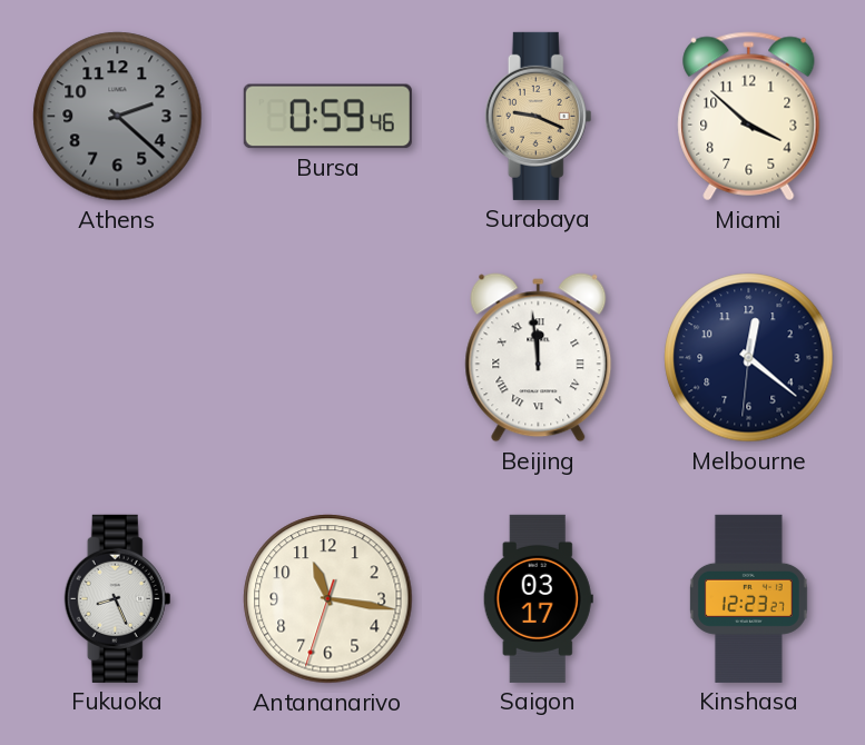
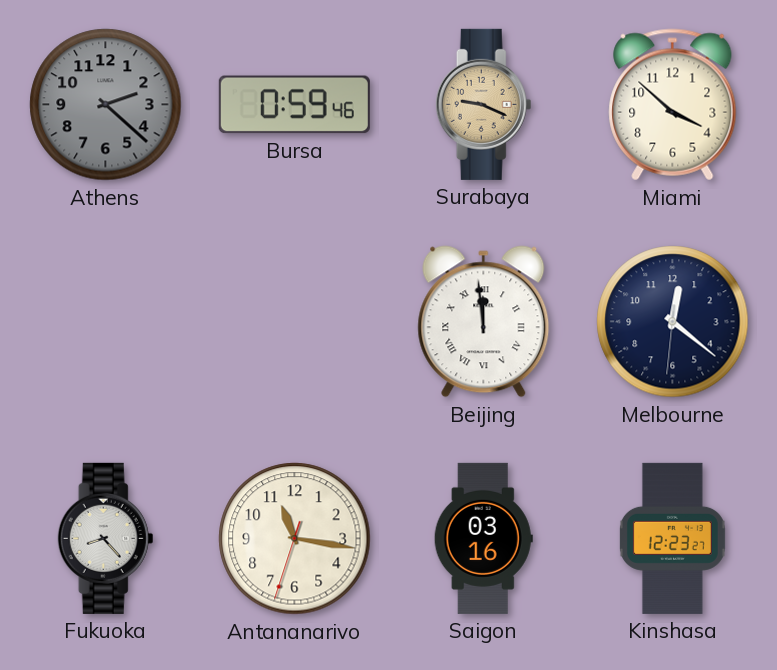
Fukuoka: 8:26 -> 8:23
Saigon: 03:17 -> 03:16
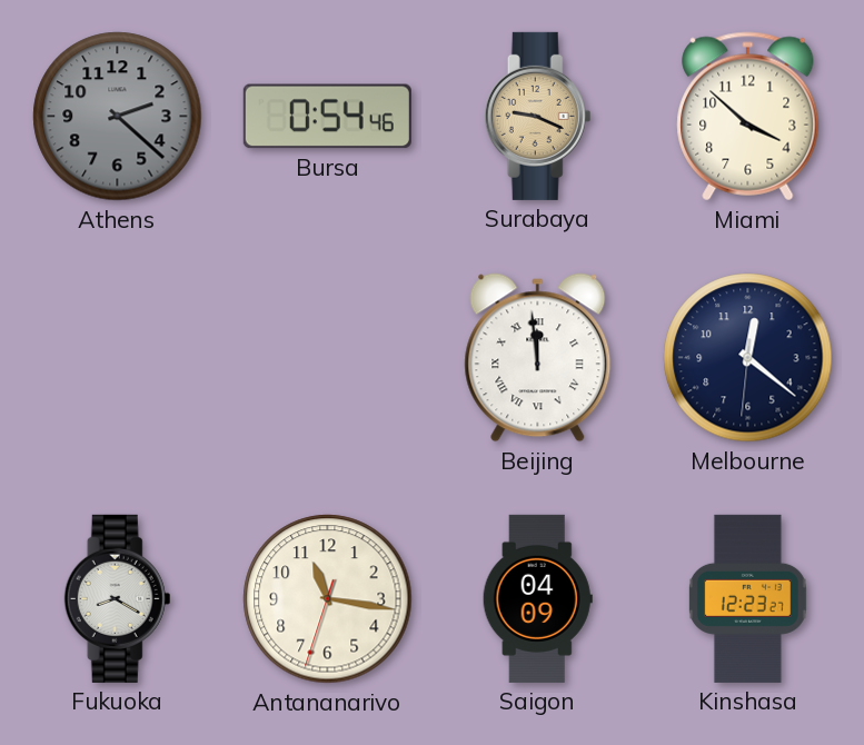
Bursa: 0:59 -> 0:54
Fukuoka: 8:23 -> 8:20
Saigon: 03:16 -> 04:09
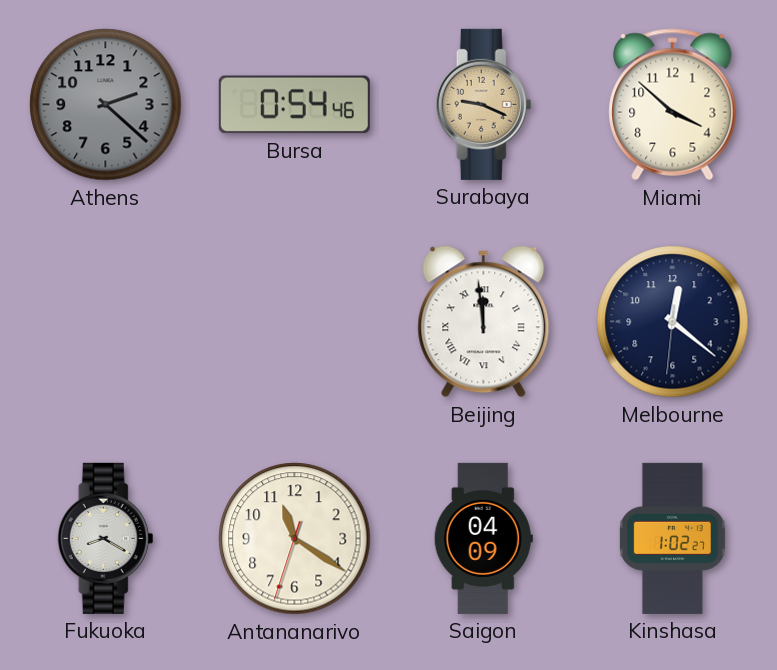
Antananarivo: 11:16 -> 11:20
Kinshasa: 12:23 -> 1:02
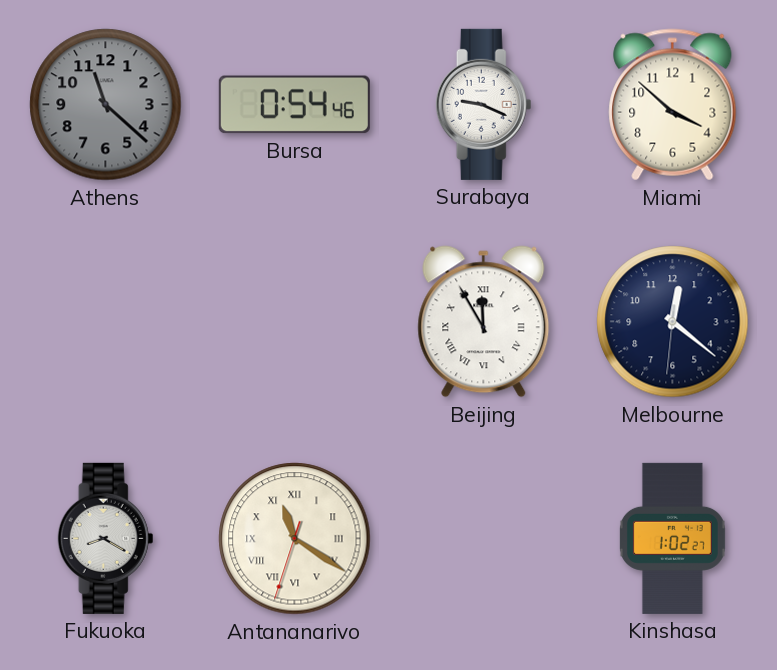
Athens: 2:22 -> 11:22
Surabaya dial: champagne -> white
Beijing: 11:59 -> 11:55
Antananarivo numerals: Arabic -> Roman
Saigon: 04:09 -> none
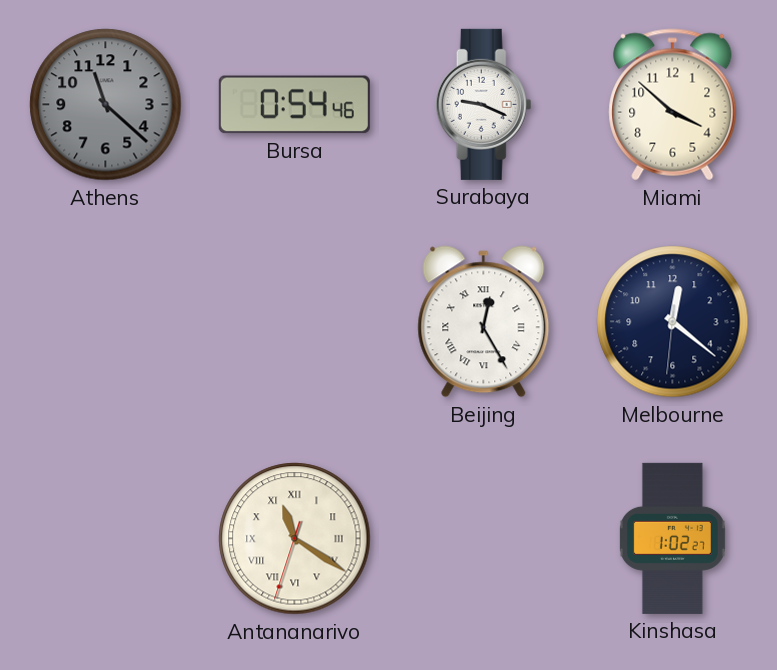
Beijing: 11:55 -> 12:25
Fukuoka: 8:20 -> none
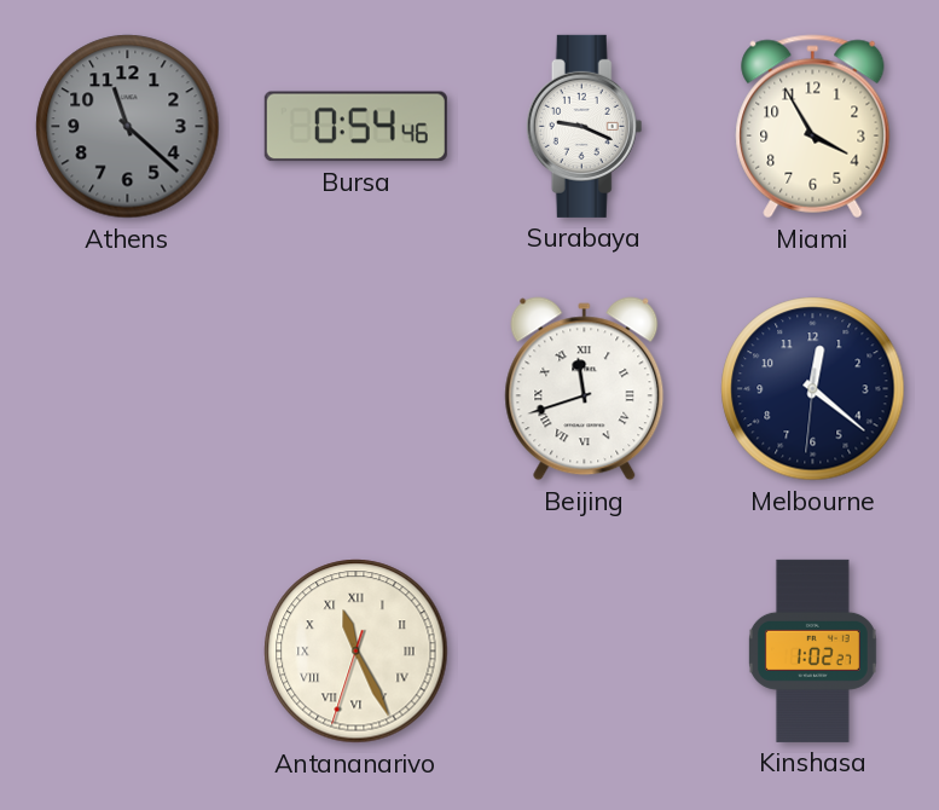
Miami: 3:52 -> 3:55
Beijing: 12:25 -> 11:42
Antananarivo: 11:20 -> 11:25
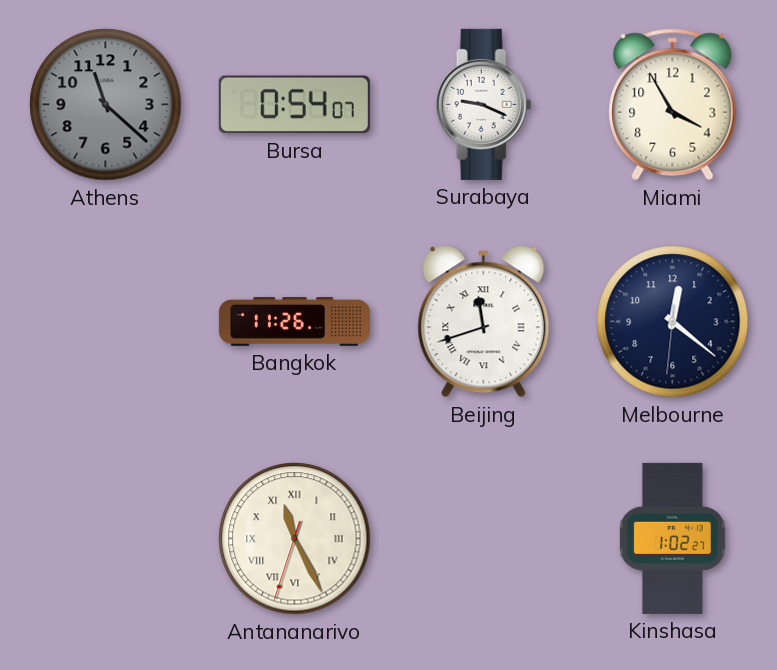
Bursa: 0:54:46 -> 0:54:07
Bangkok: none -> 11:26
